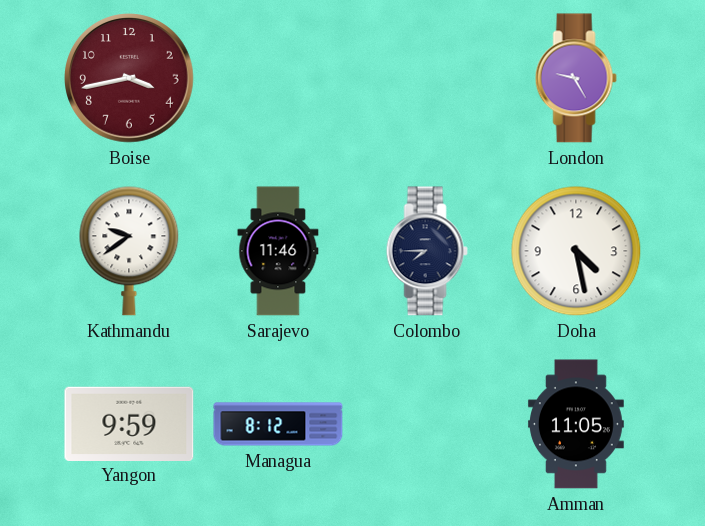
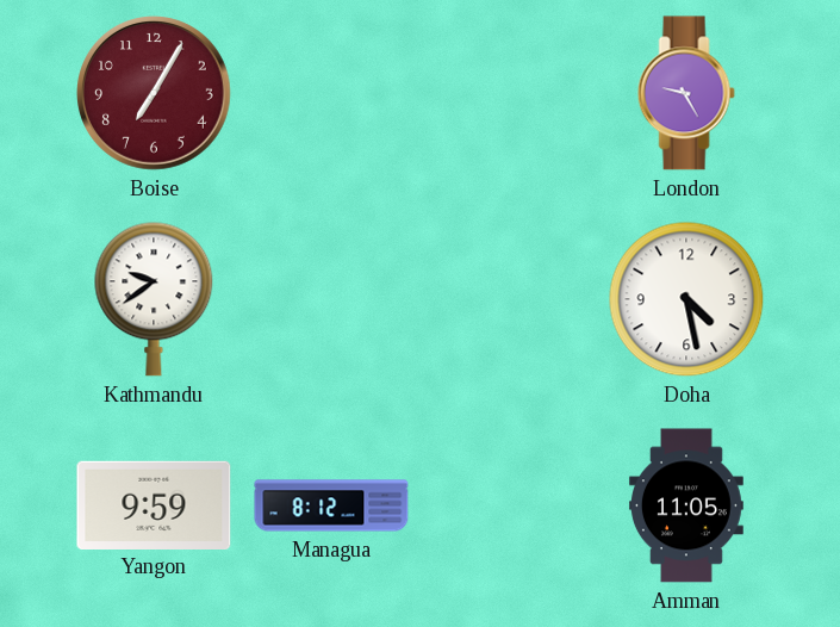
Boise: 3:43 -> 7:05
Sarajevo: 11:46 -> none
Colombo: 7:45 -> none
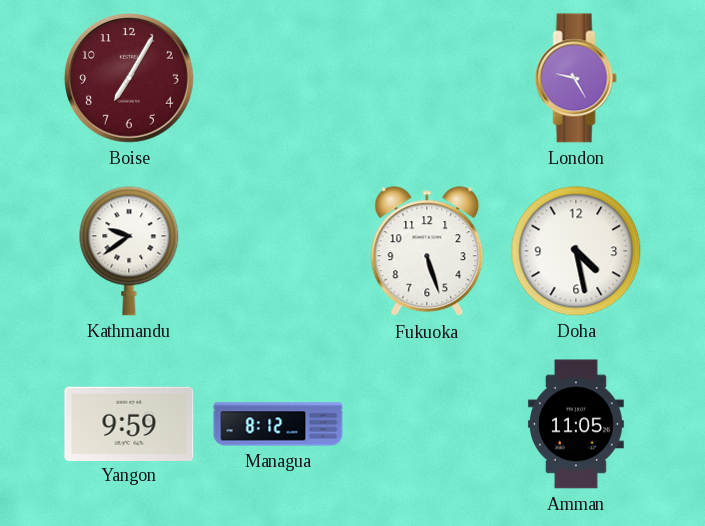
Fukuoka: none -> 5:27
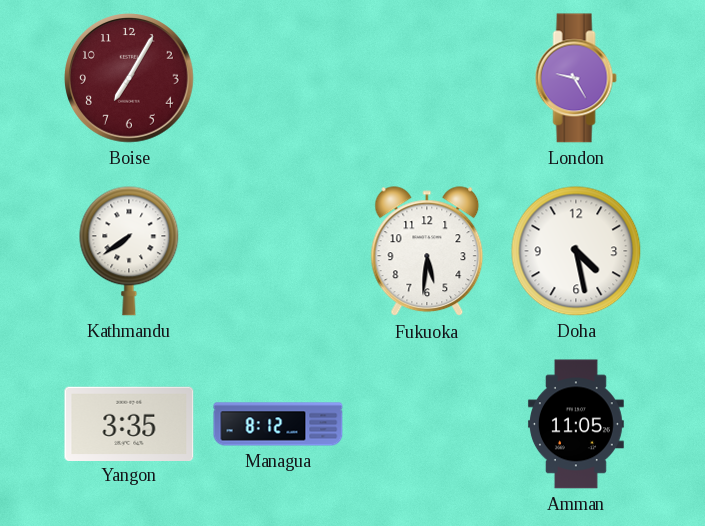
Kathmandu: 9:39 -> 7:39
Fukuoka: 5:27 -> 5:31
Yangon: 9:59 -> 3:35
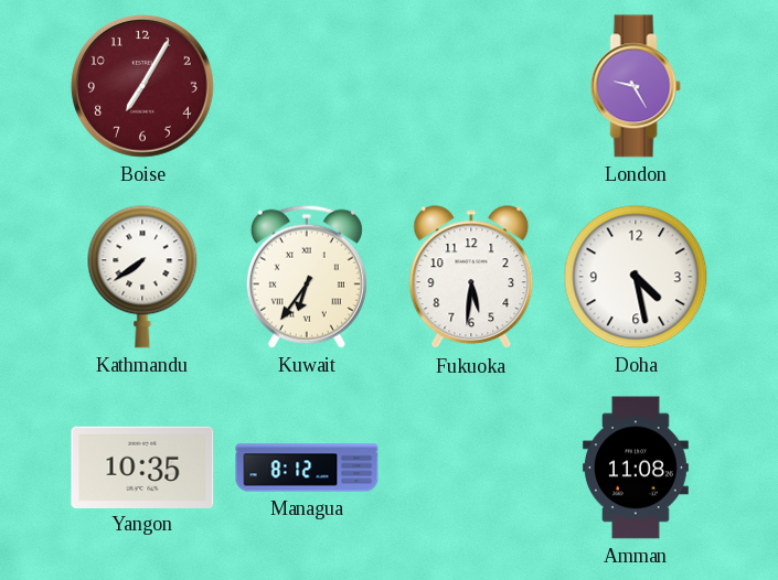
Kuwait: none -> 6:36
Yangon: 3:35 -> 10:35
Amman: 11:05 -> 11:08
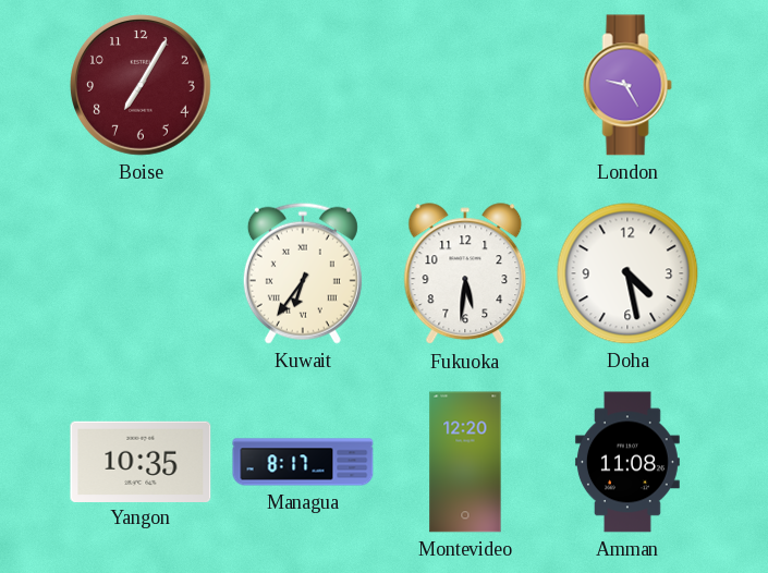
Kathmandu: 7:39 -> none
Managua: 8:12 -> 8:17
Montevideo: none -> 12:20
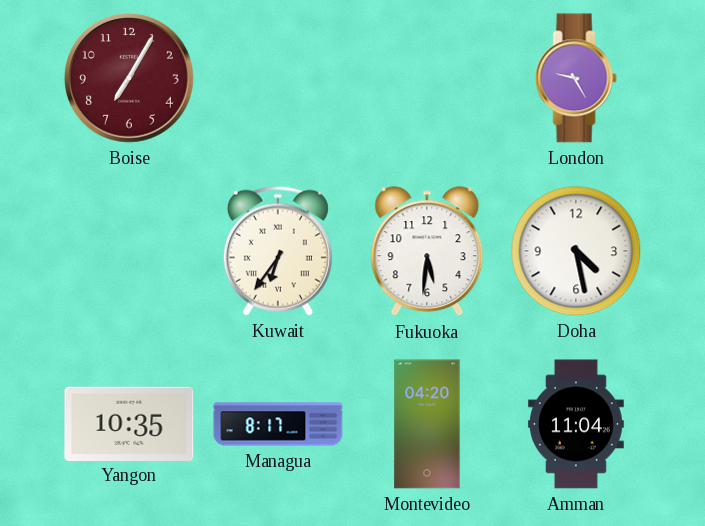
Montevideo: 12:20 -> 04:20
Amman: 11:08 -> 11:04
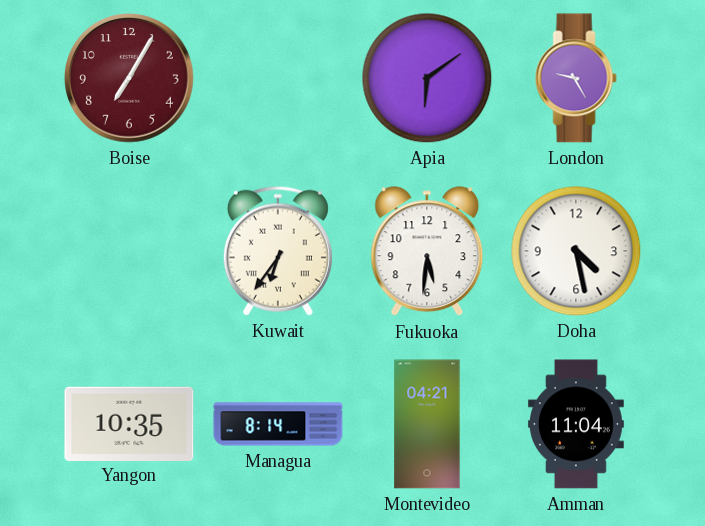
Apia: none -> 6:09
Managua: 8:17 -> 8:14
Montevideo: 04:20 -> 04:21
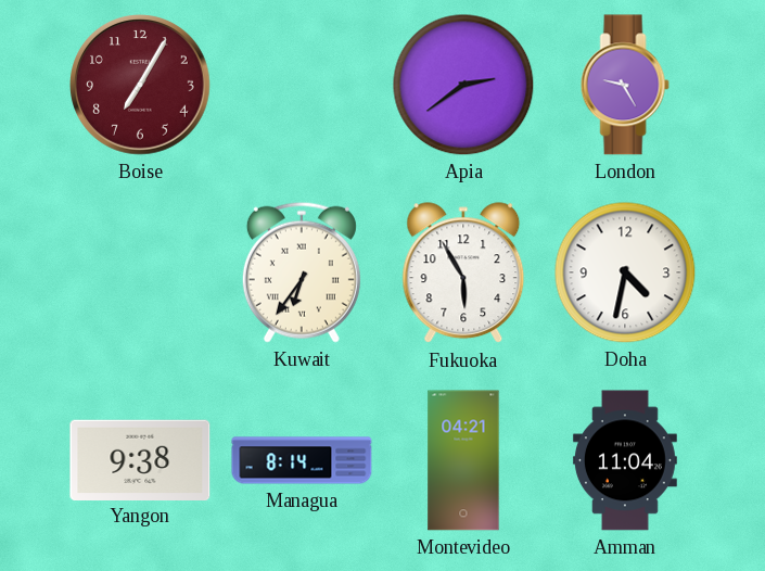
Apia: 6:09 -> 2:39
Fukuoka: 5:31 -> 5:55
Doha: 4:28 -> 4:32
Yangon: 10:35 -> 9:38
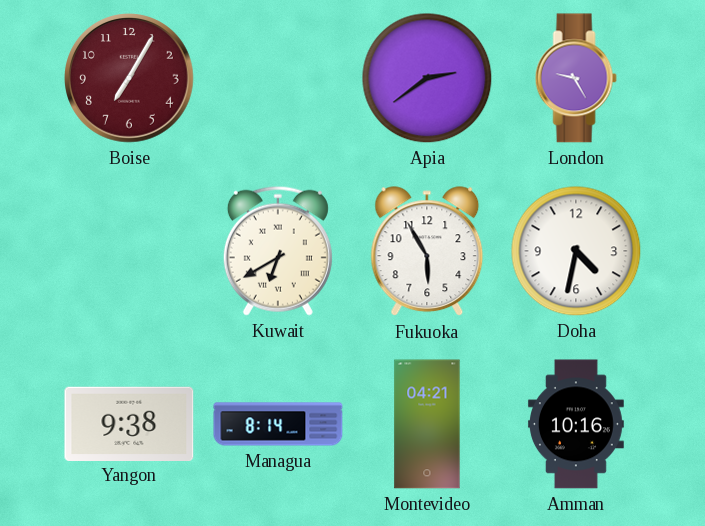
Kuwait: 6:36 -> 6:40
Amman: 11:04 -> 10:16
